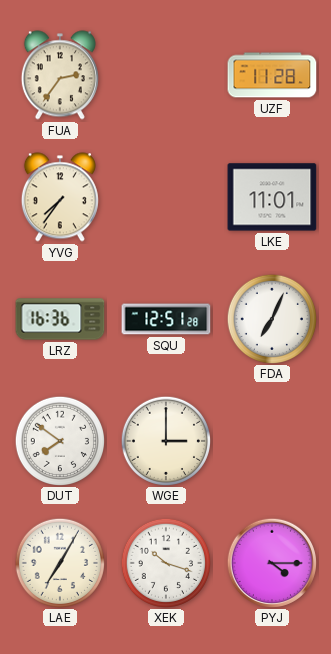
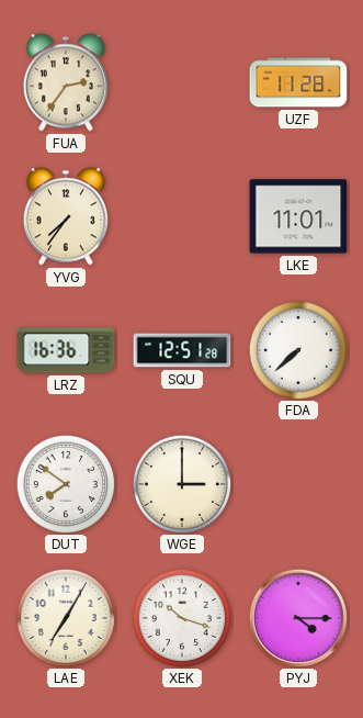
FDA: 7:04 -> 7:38
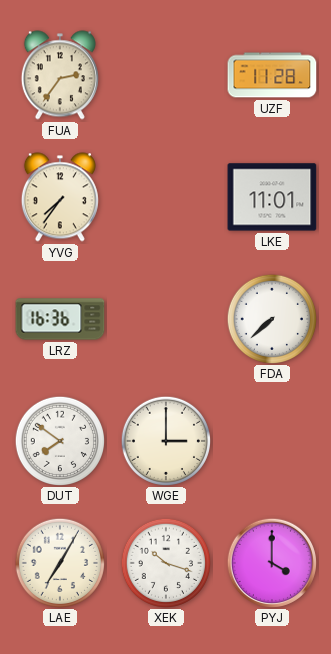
SQU: 12:51 -> none
PYJ: 4:15 -> 4:00
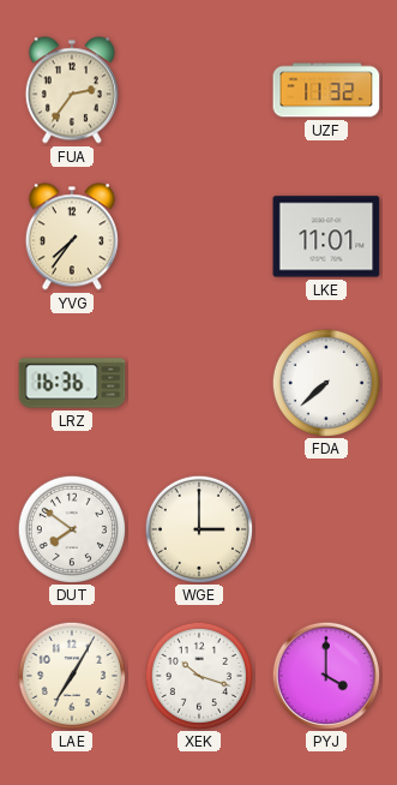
UZF: 11:28 -> 11:32
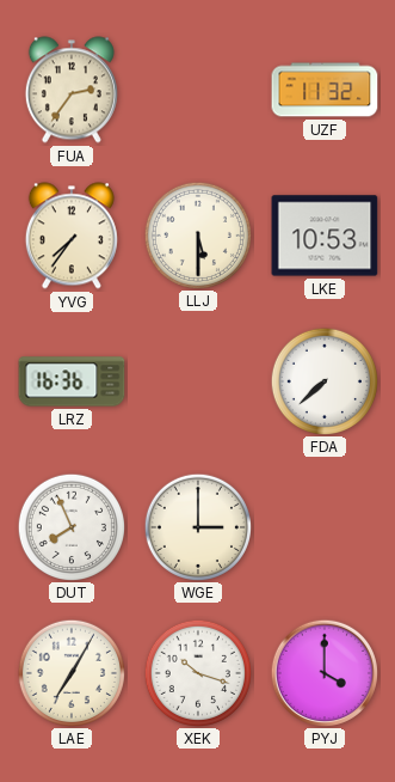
LLJ: none -> 5:30
LKE: 11:01 -> 10:53
DUT: 7:51 -> 7:56
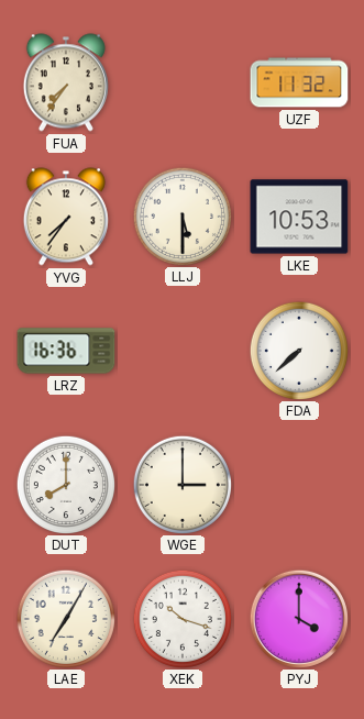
FUA: 2:36 -> 7:36
DUT: 7:56 -> 8:00
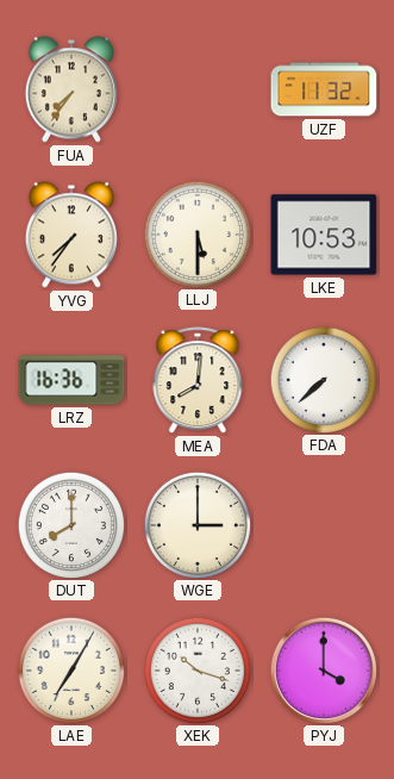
MEA: none -> 8:01
